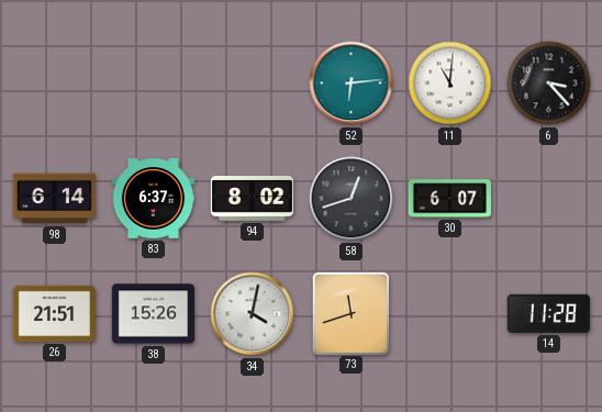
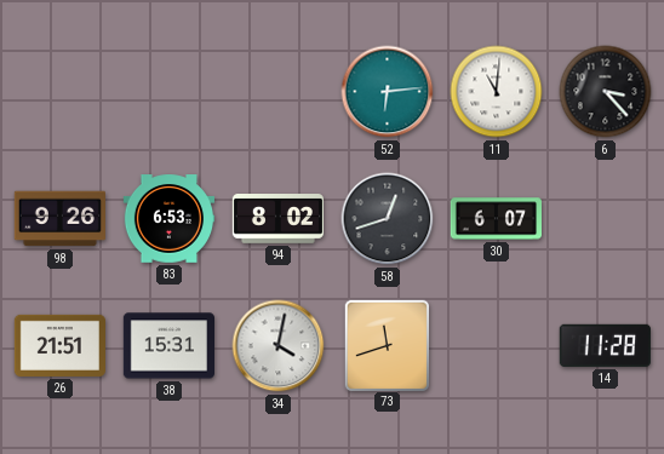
98: 6:14 -> 9:26
83: 6:37 -> 6:53
38: 15:26 -> 15:31
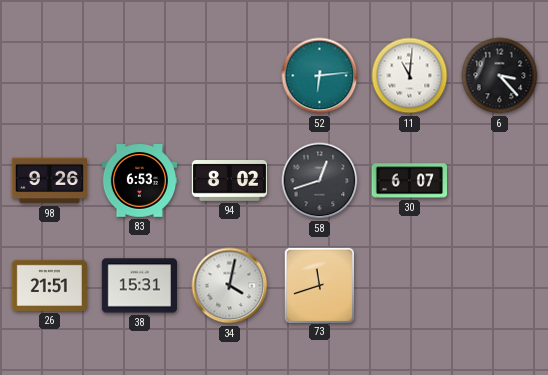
14: 11:28 -> none
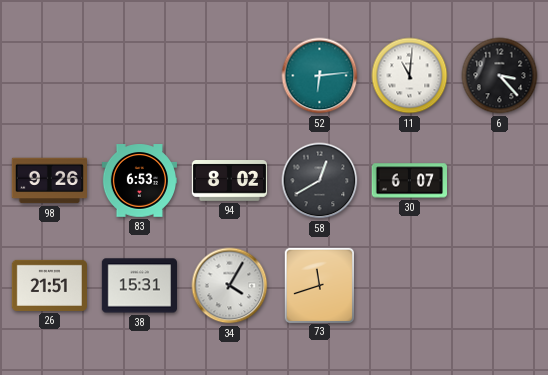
58: 12:42 -> 12:40
34: 4:02 -> 4:05
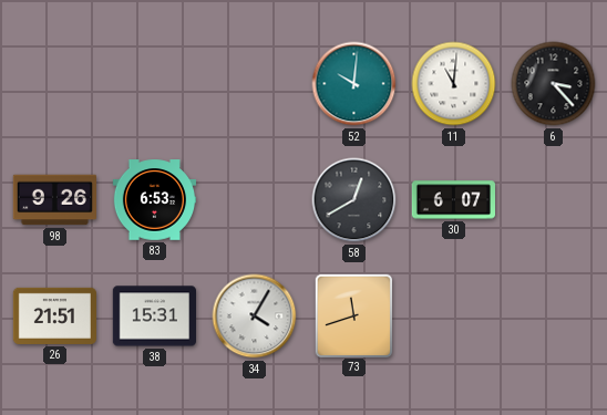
52: 6:14 -> 10:01
94: 8:02 -> none
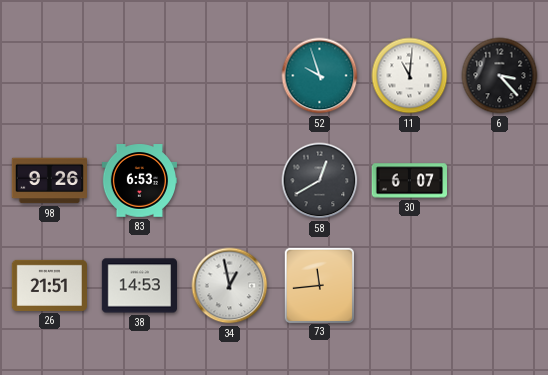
52: 10:01 -> 9:57
38: 15:31 -> 14:53
34: 4:05 -> 12:58
73: 11:42 -> 11:44
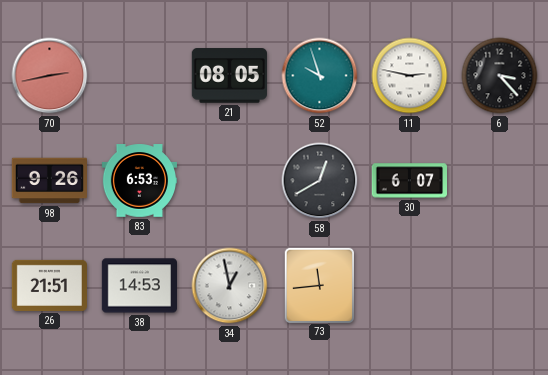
70: none -> 2:43
21: none -> 08:05
11: 11:01 -> 2:47
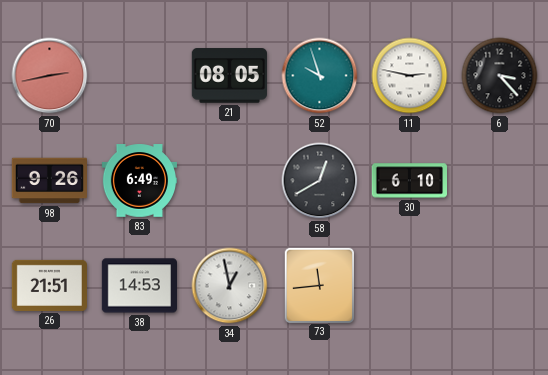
83: 6:53 -> 6:49
30: 6:07 -> 6:10
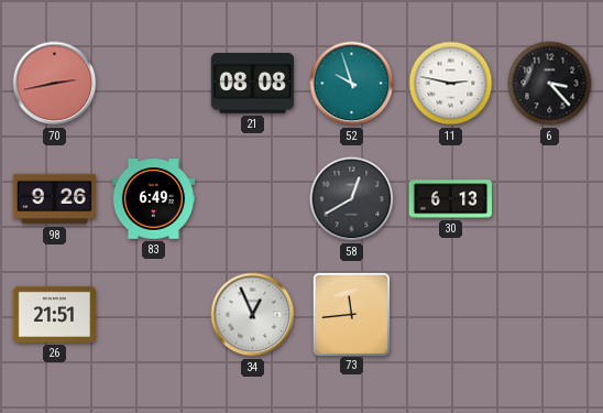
21: 08:05 -> 08:08
30: 6:10 -> 6:13
38: 14:53 -> none
34: 12:58 -> 12:56
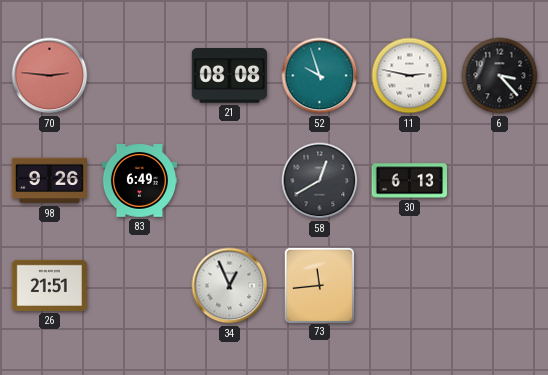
70: 2:43 -> 2:46
